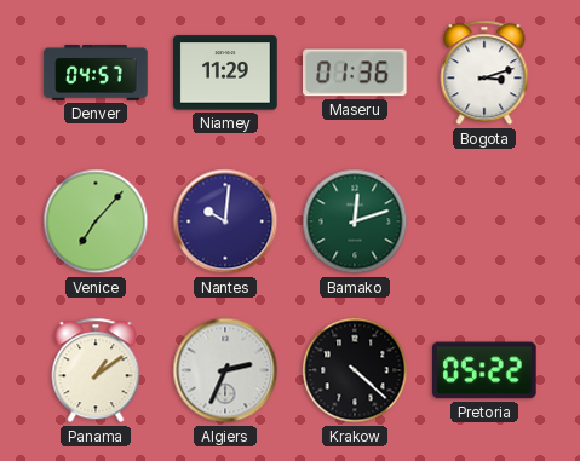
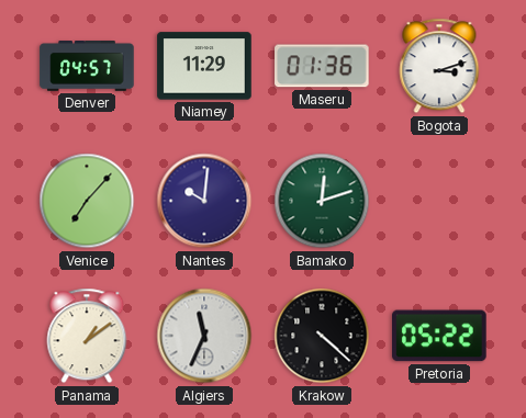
Algiers: 2:34 -> 11:34
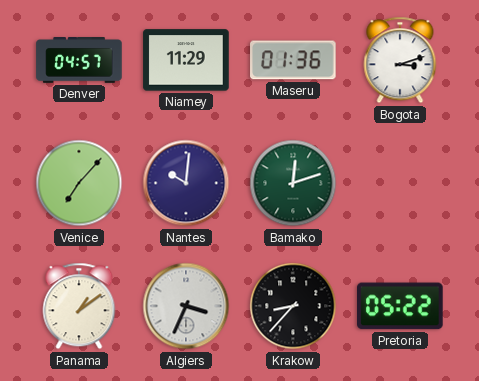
Algiers: 11:34 -> 3:34
Krakow: 4:22 -> 8:37
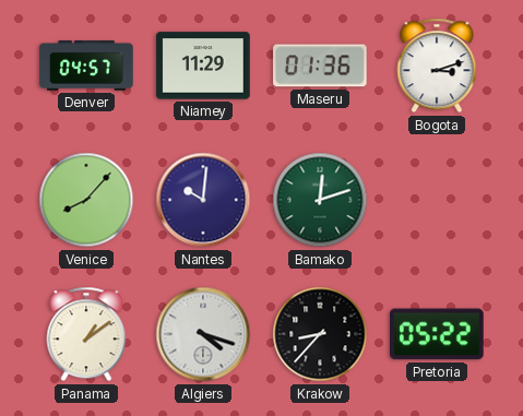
Venice: 7:07 -> 8:07
Algiers: 3:34 -> 4:18
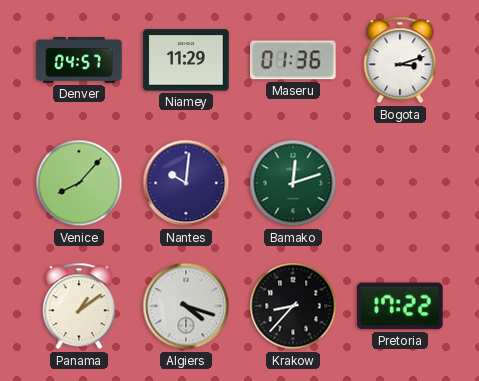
Pretoria: 05:22 -> 17:22
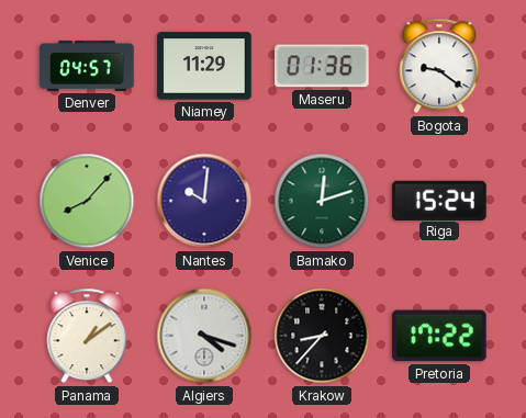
Bogota: 3:12 -> 9:21
Riga: none -> 15:24
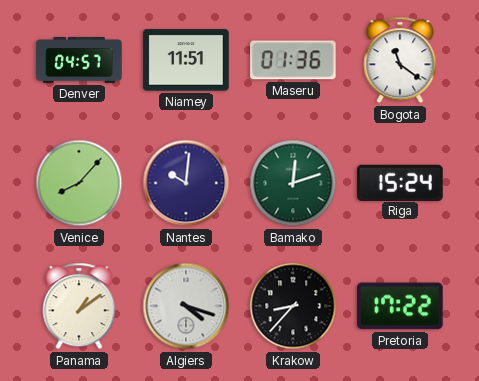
Niamey: 11:29 -> 11:51
Bogota: 9:21 -> 11:21
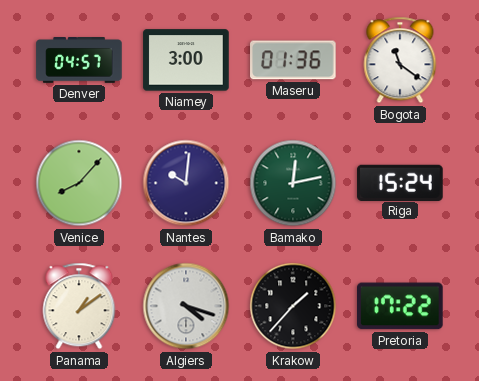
Niamey: 11:51 -> 3:00
Bamako: 12:12 -> 12:13
Krakow: 8:37 -> 1:37
